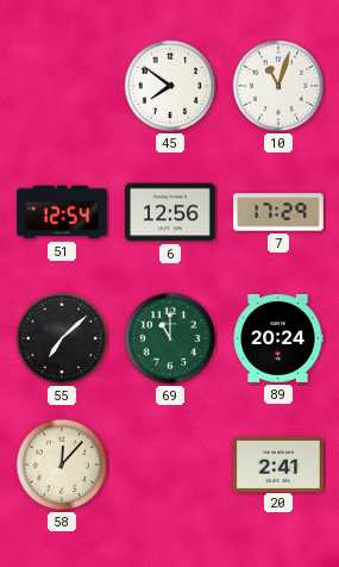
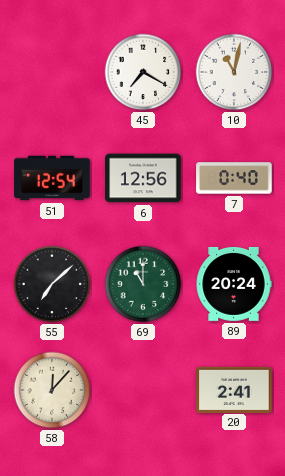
45: 7:51 -> 7:20
10: 11:03 -> 11:02
7: 17:29 -> 0:40
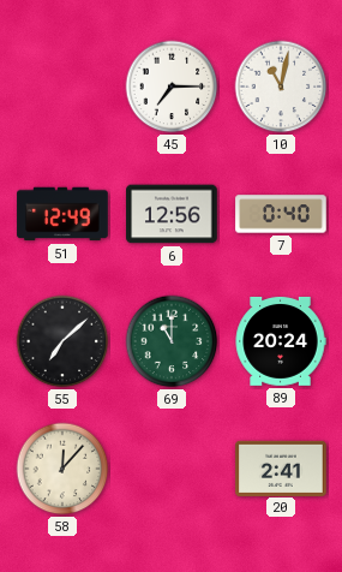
45: 7:20 -> 7:15
51: 12:54 -> 12:49
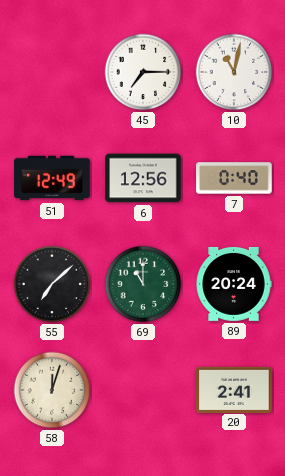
58: 12:07 -> 12:03
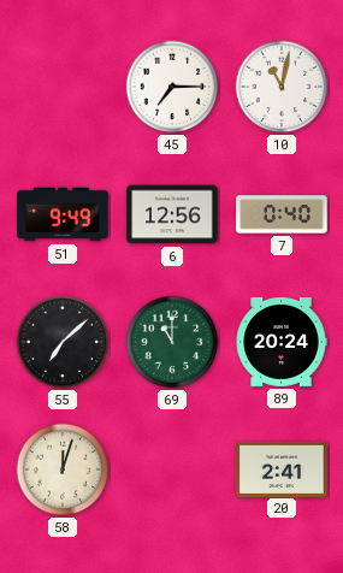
51: 12:49 -> 9:49
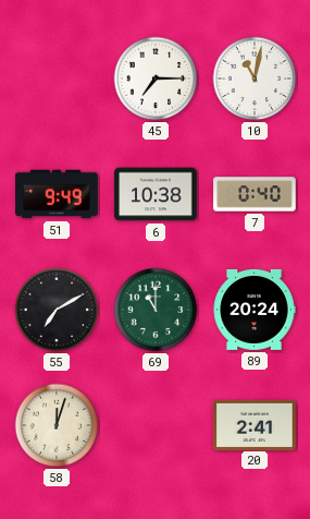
6: 12:56 -> 10:38
55: 7:08 -> 7:10
